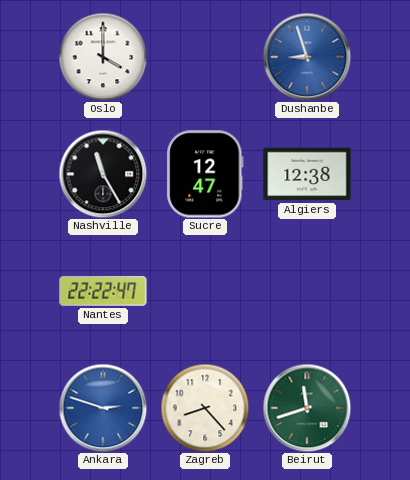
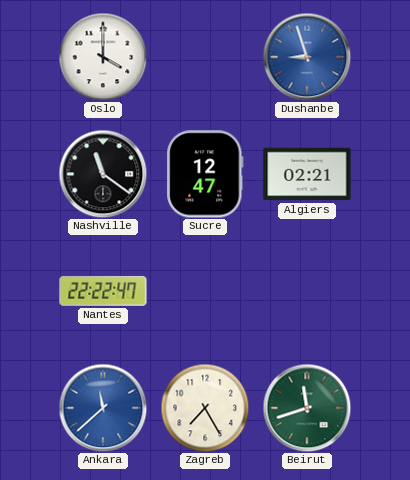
Nashville: 11:25 -> 11:21
Algiers: 12:38 -> 02:21
Ankara: 2:48 -> 11:38
Zagreb: 8:23 -> 7:25
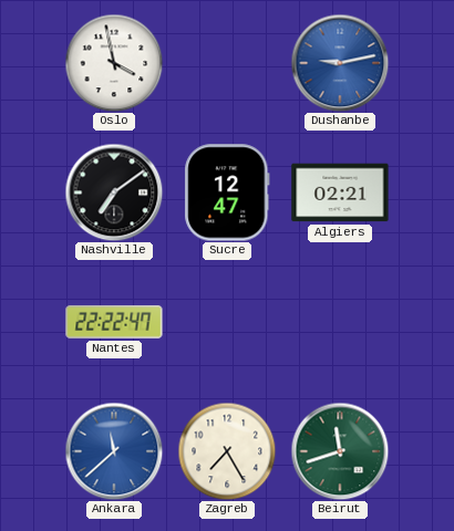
Oslo: 4:00 -> 3:58
Dushanbe: 8:57 -> 9:13
Nashville: 11:21 -> 7:09
